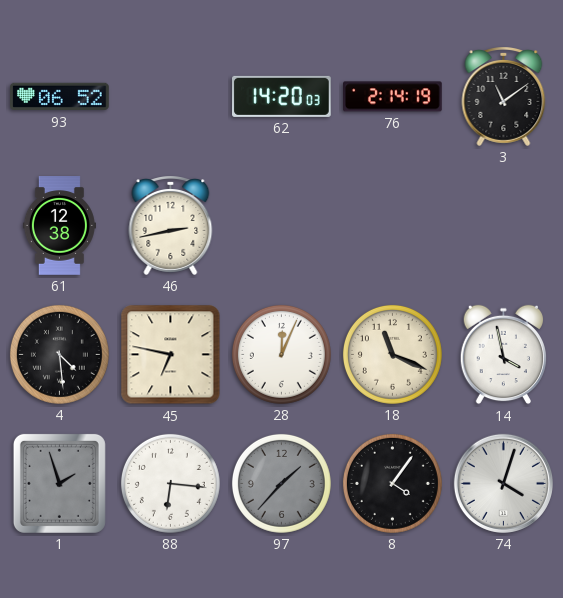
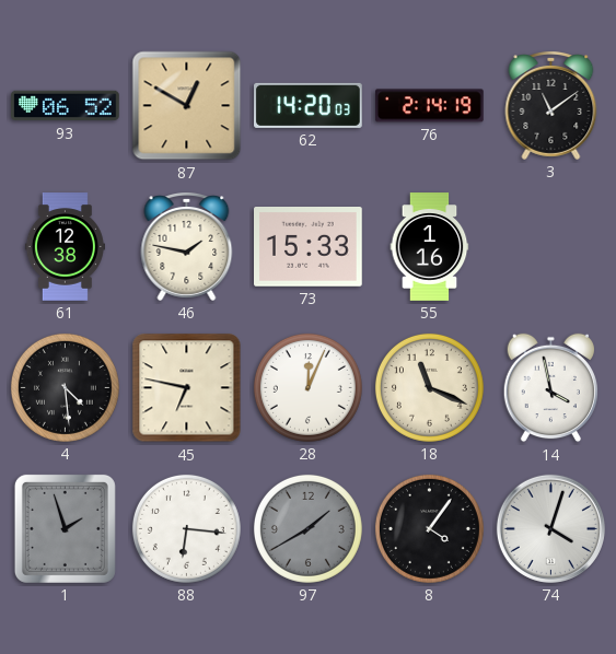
87: none -> 12:50
46: 2:43 -> 1:47
73: none -> 15:33
55: none -> 1:16
97: 1:37 -> 1:40
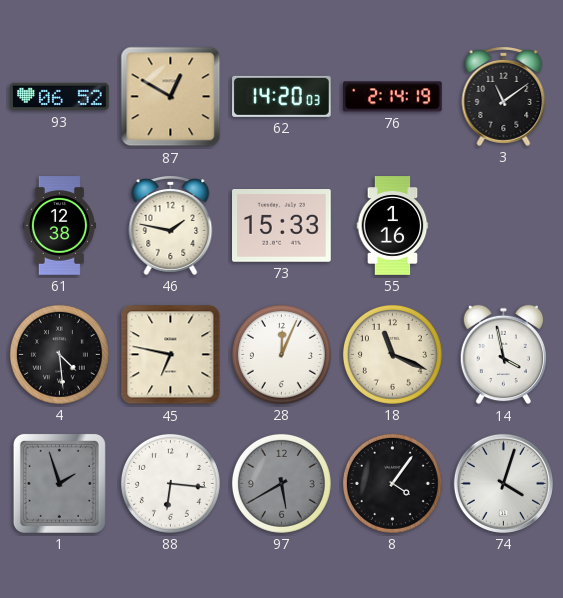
97: 1:40 -> 5:40
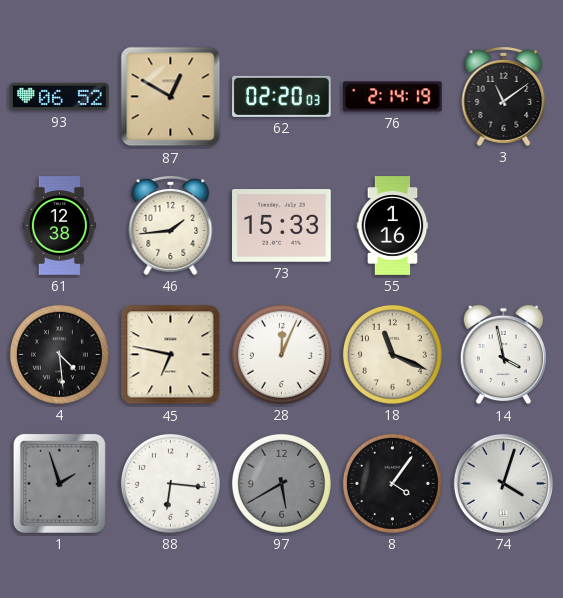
62: 14:20 -> 02:20
46: 1:47 -> 1:44
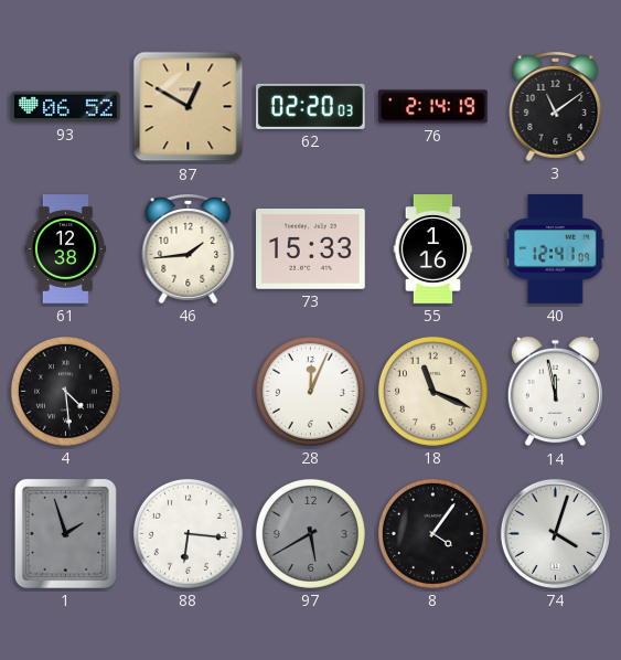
40: none -> 12:41
45: 6:47 -> none
14: 3:58 -> 11:58
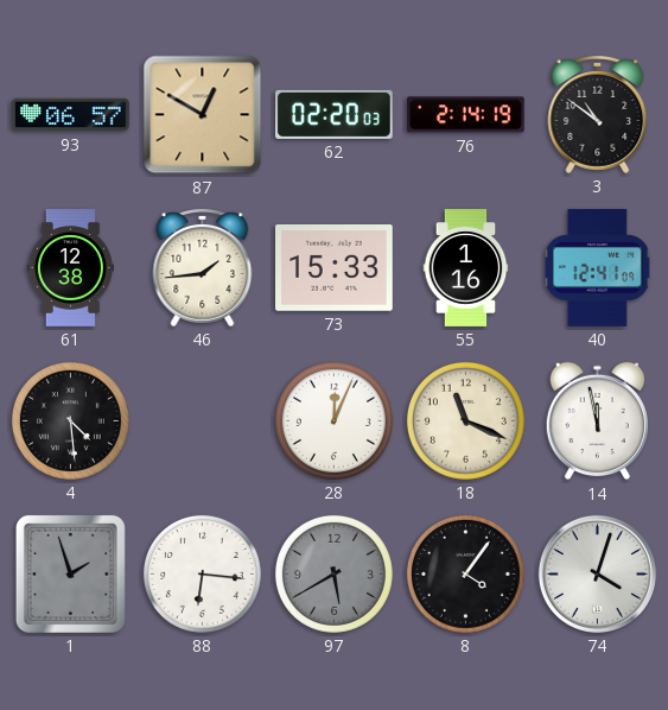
93: 06:52 -> 06:57
3: 11:09 -> 10:51
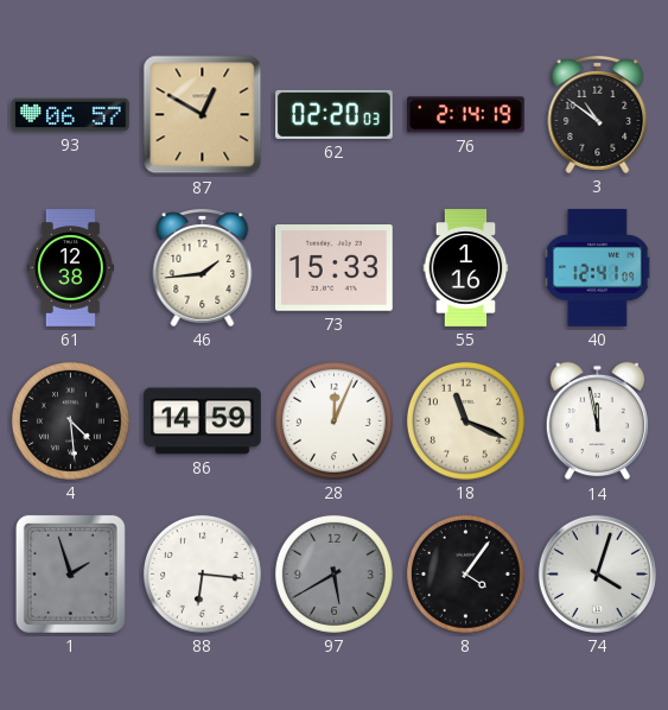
86: none -> 14:59
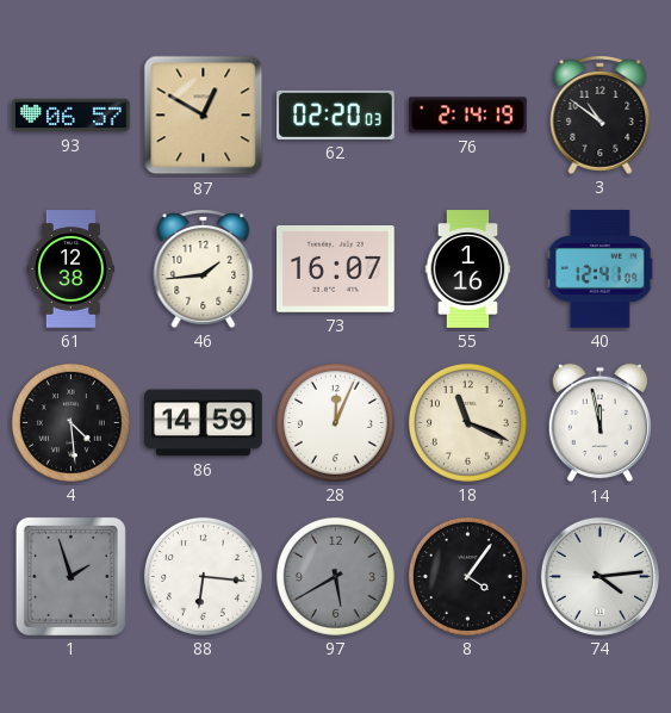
73: 15:33 -> 16:07
74: 4:03 -> 4:14
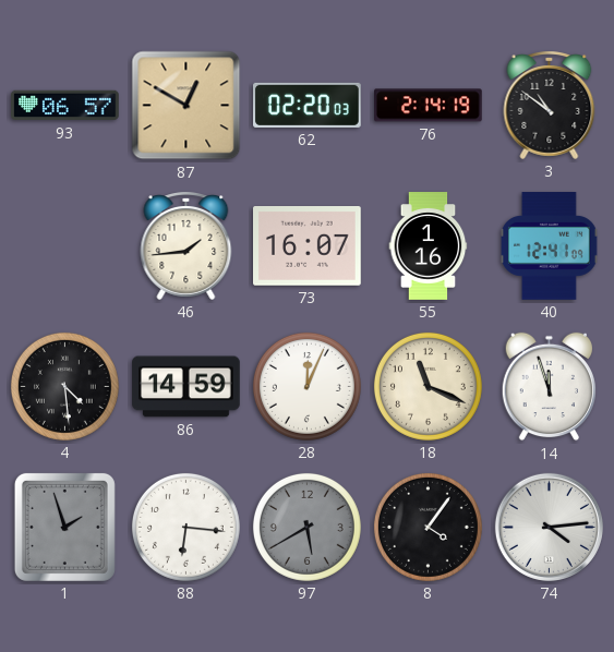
61: 12:38 -> none
14: 11:58 -> 11:57
